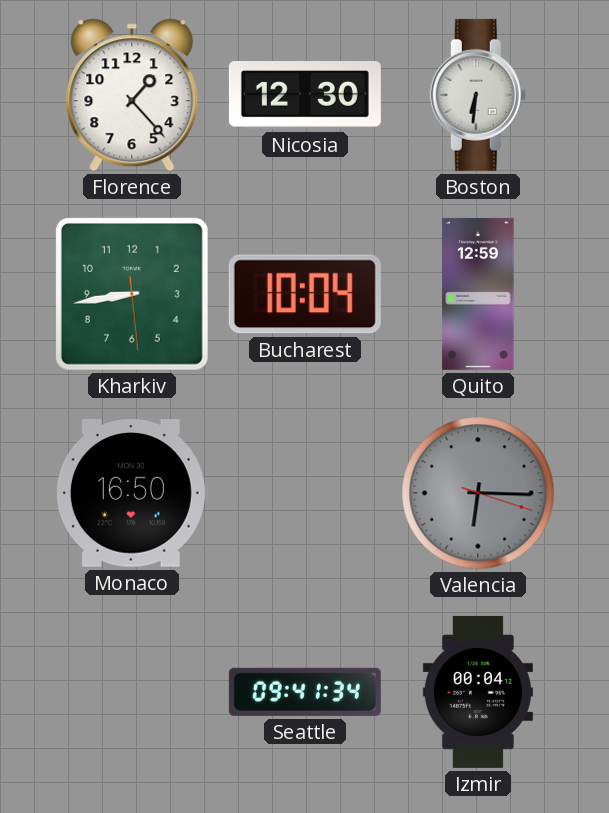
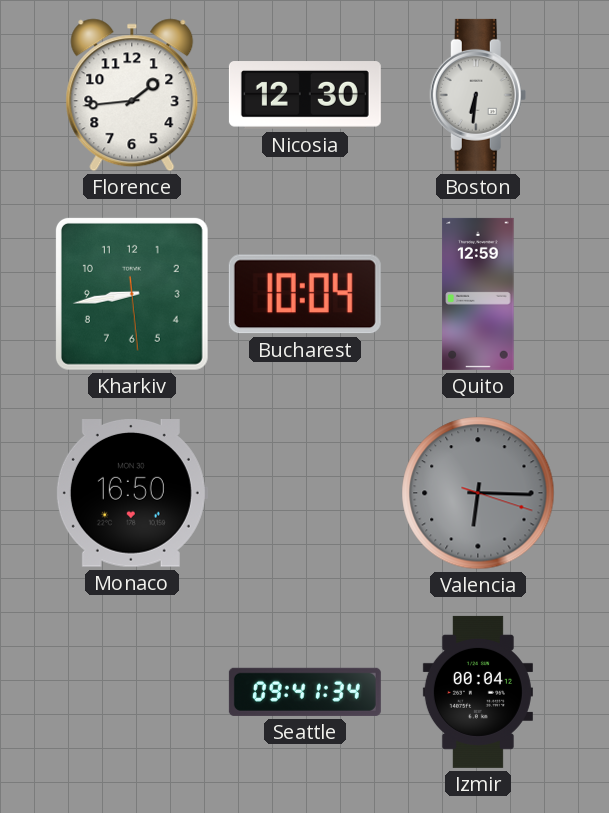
Florence: 1:23 -> 1:44
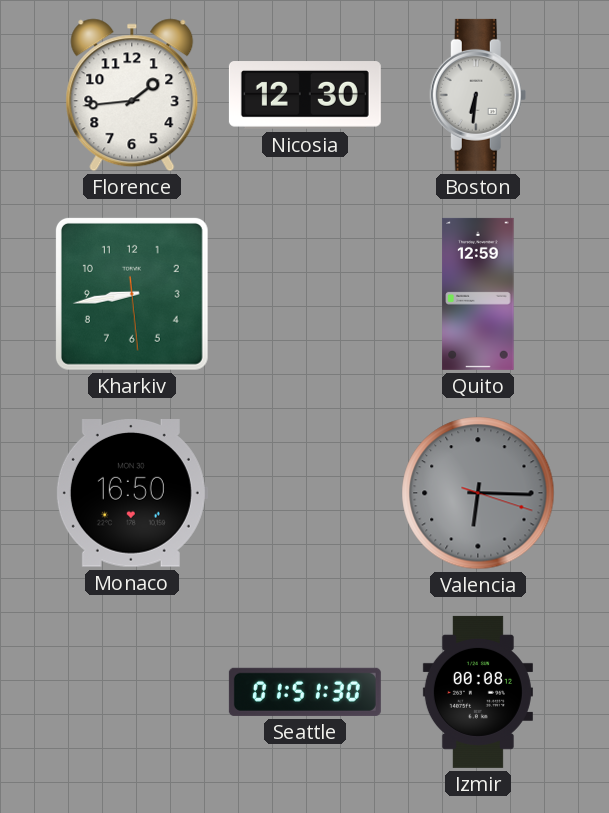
Bucharest: 10:04 -> none
Seattle: 09:41 -> 01:51
Izmir: 00:04 -> 00:08
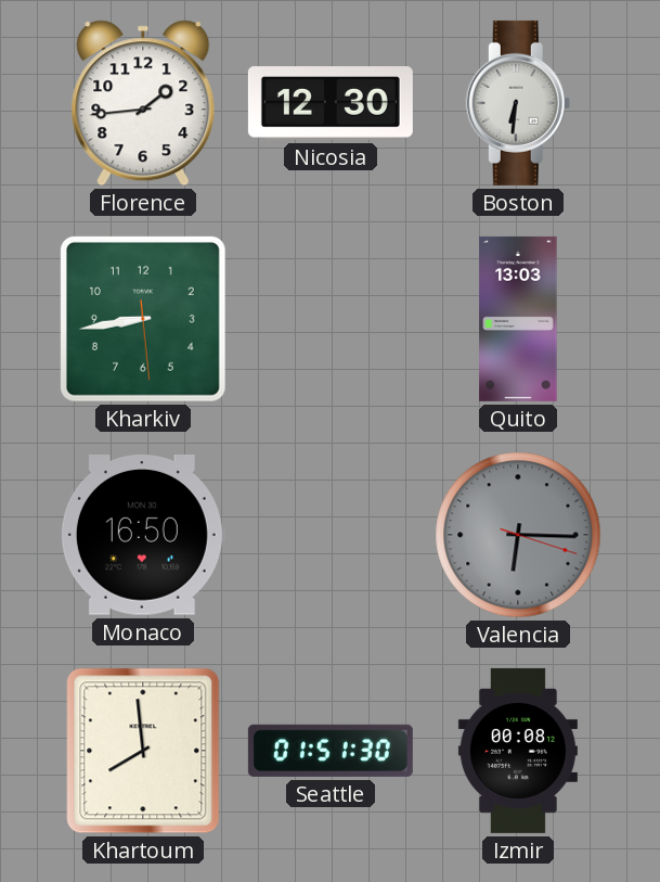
Quito: 12:59 -> 13:03
Khartoum: none -> 7:59
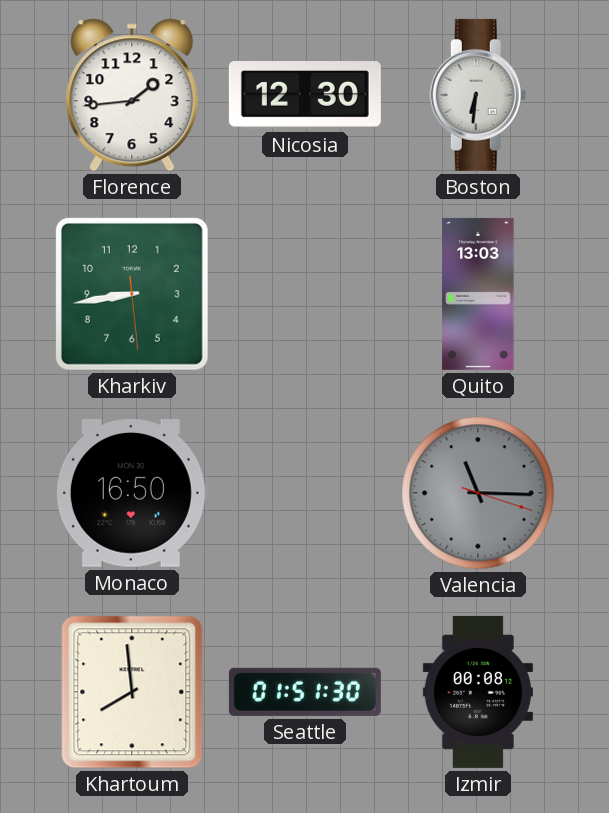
Valencia: 6:15 -> 11:15
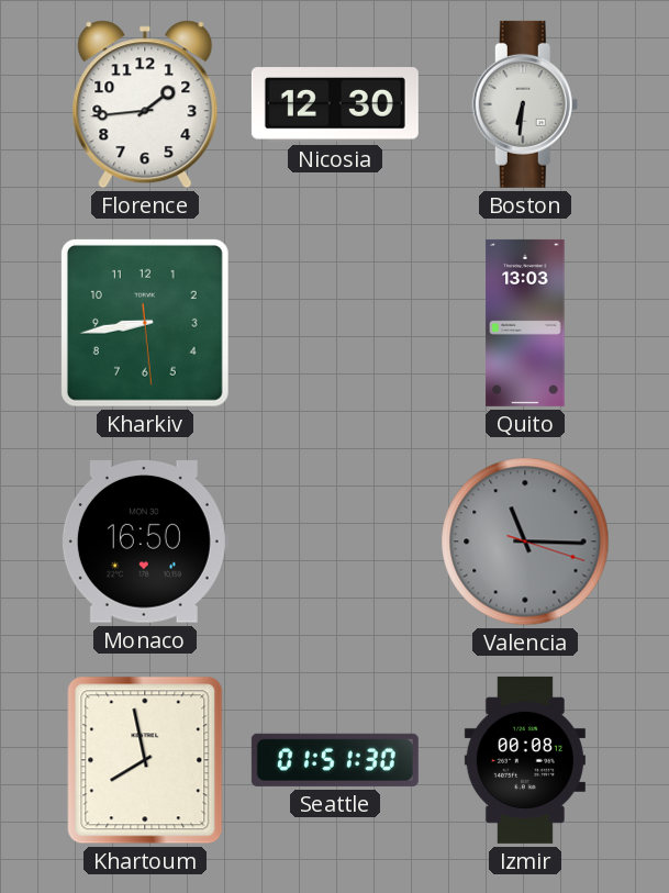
Khartoum: 7:59 -> 7:58
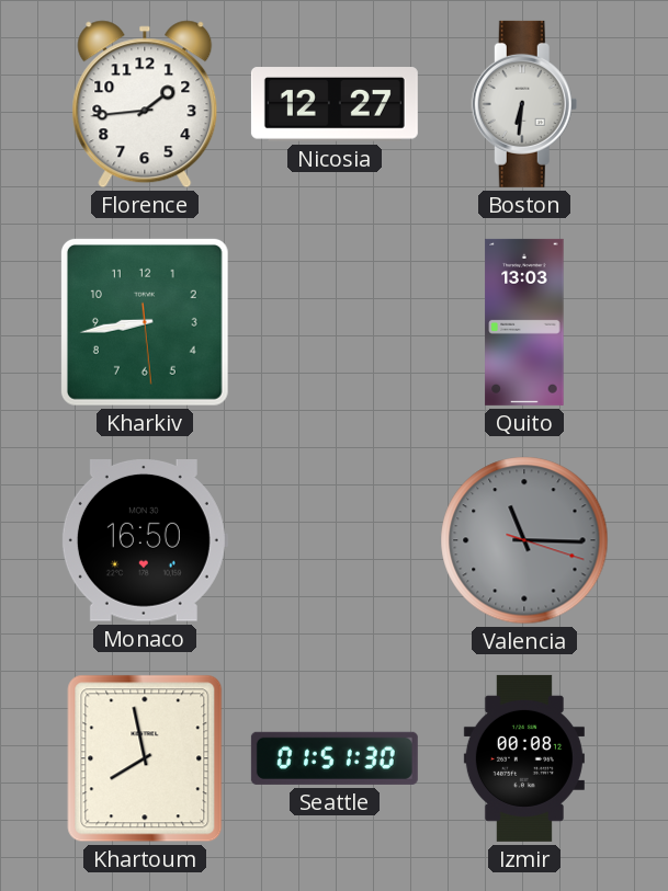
Nicosia: 12:30 -> 12:27
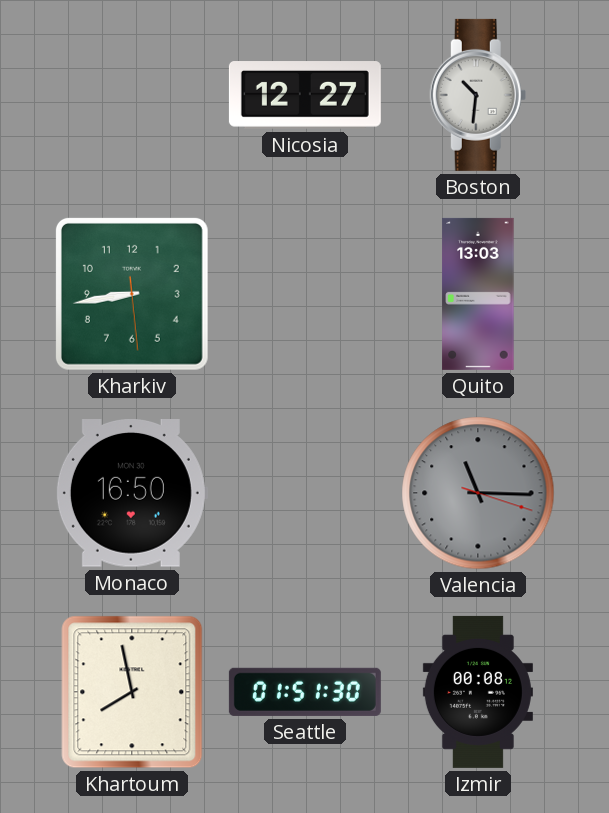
Florence: 1:44 -> none
Boston: 6:31 -> 10:31
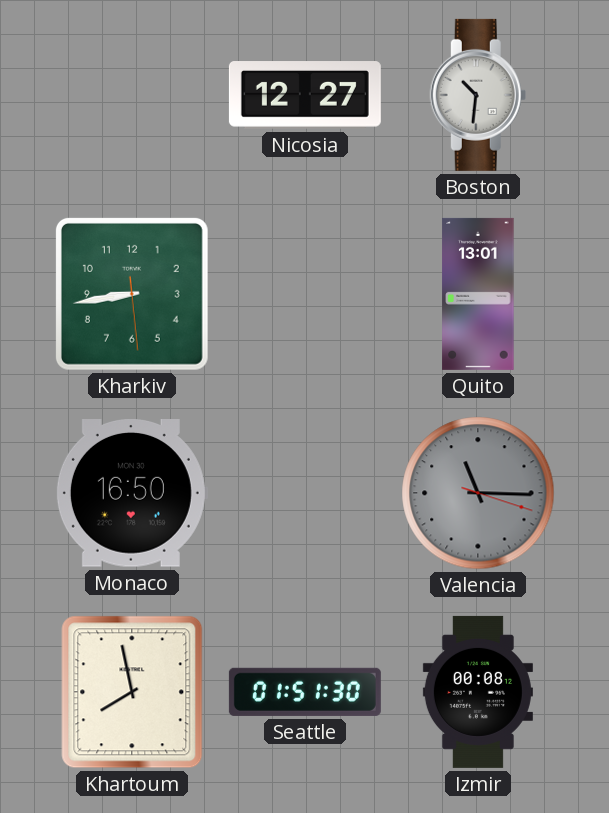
Quito: 13:03 -> 13:01
